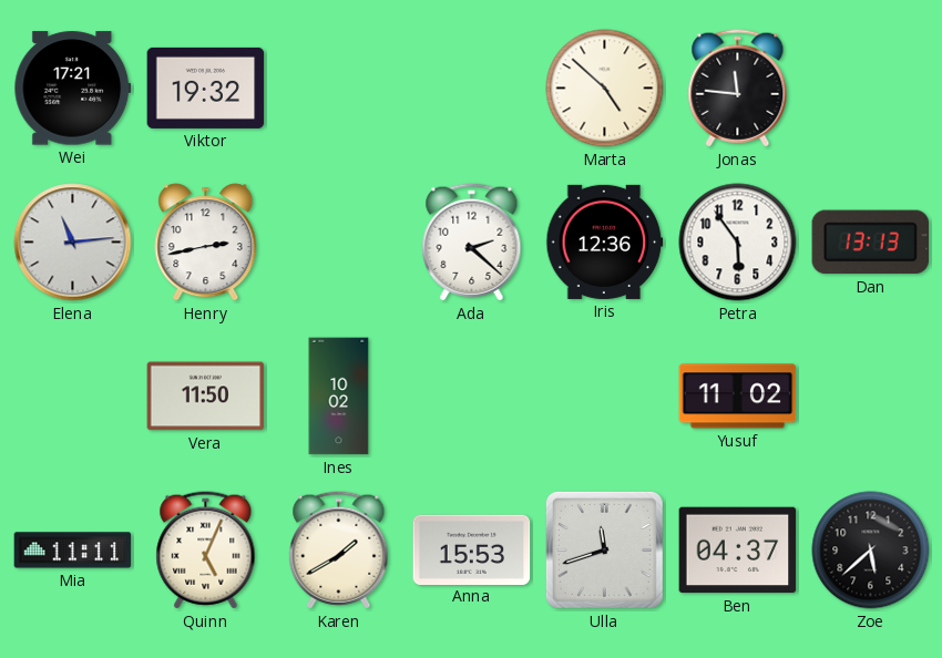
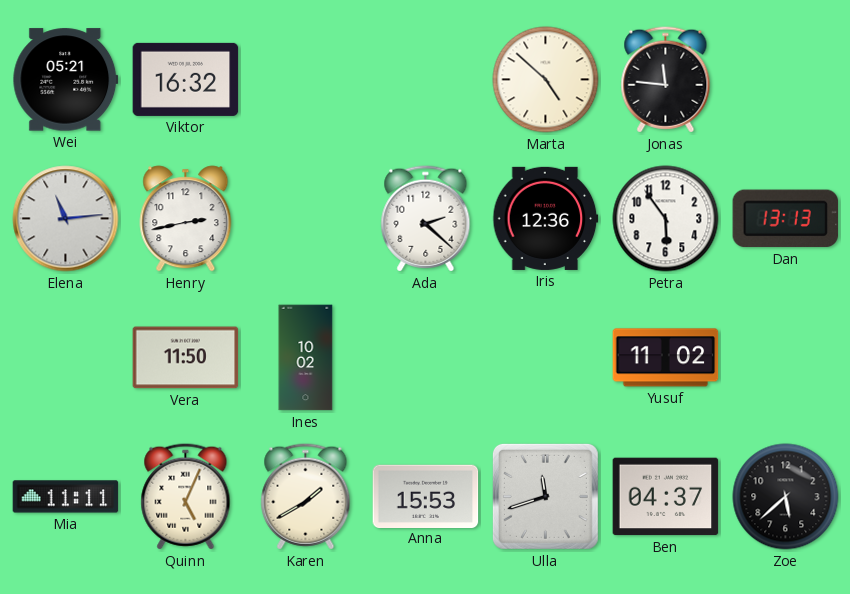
Wei: 17:21 -> 05:21
Viktor: 19:32 -> 16:32
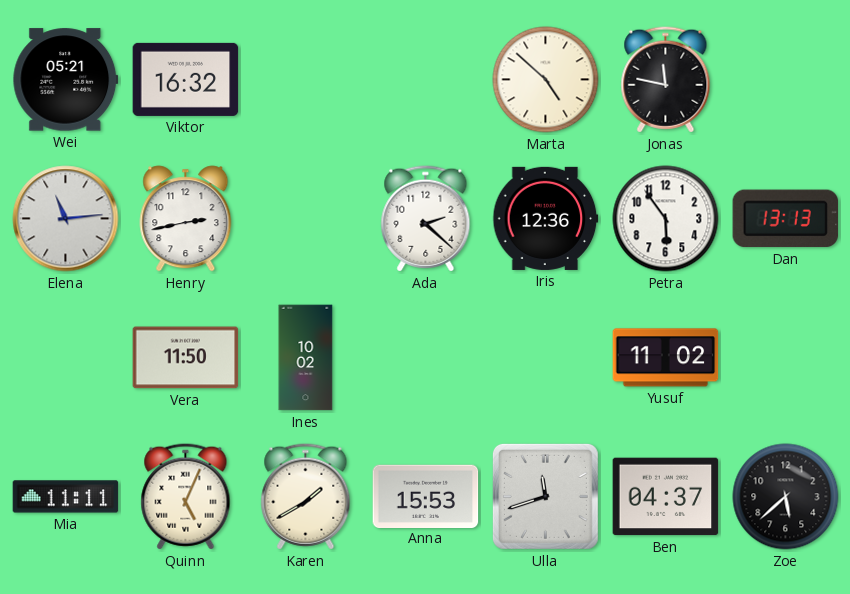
Jonas: 11:46 -> 11:47
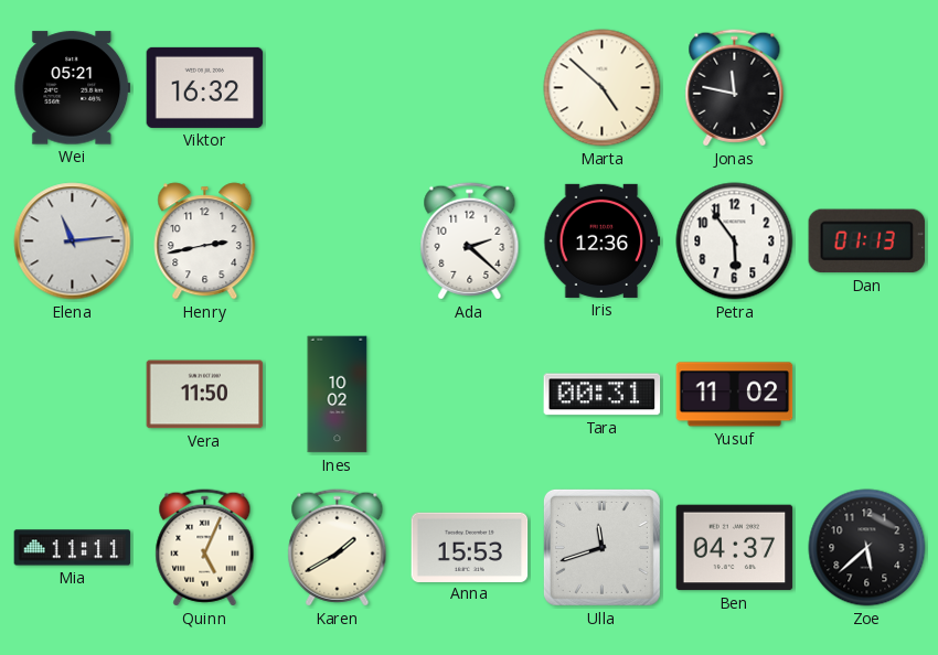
Dan: 13:13 -> 01:13
Tara: none -> 00:31
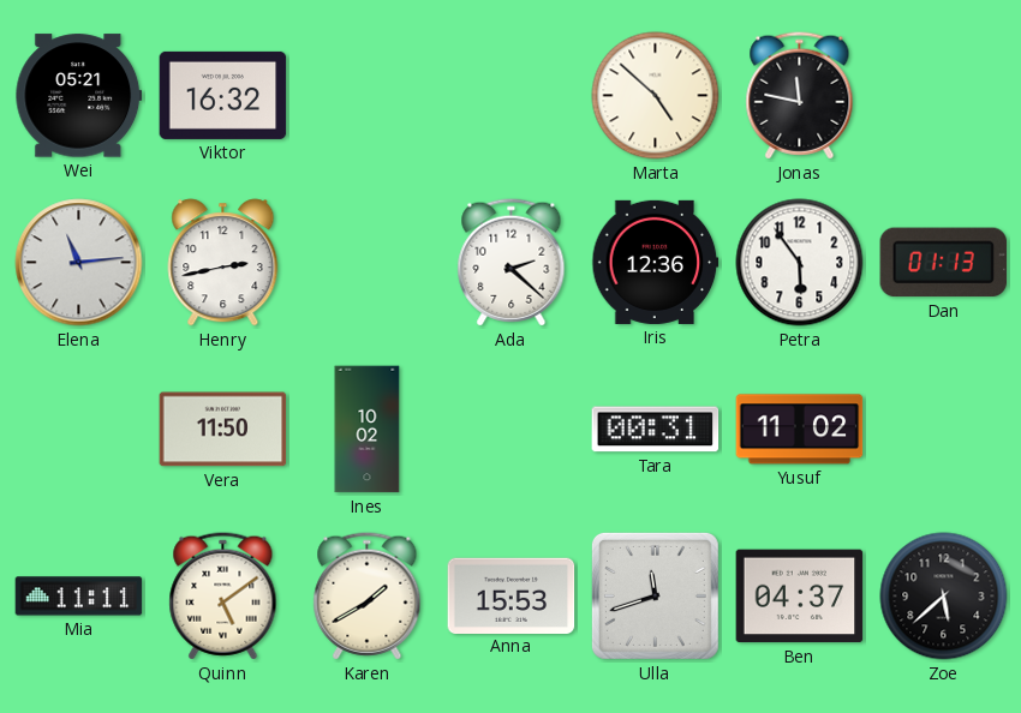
Quinn: 5:04 -> 5:09
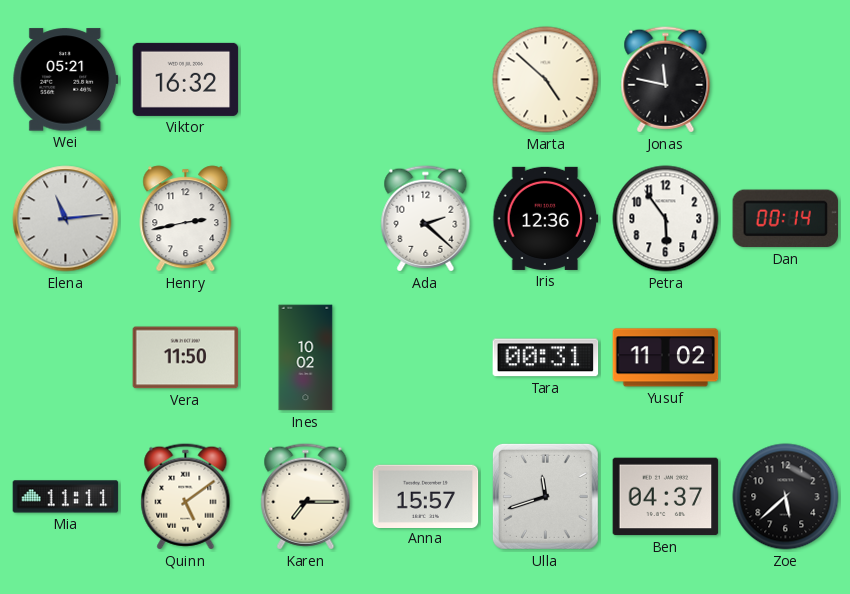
Dan: 01:13 -> 00:14
Karen: 1:40 -> 7:15
Anna: 15:53 -> 15:57
